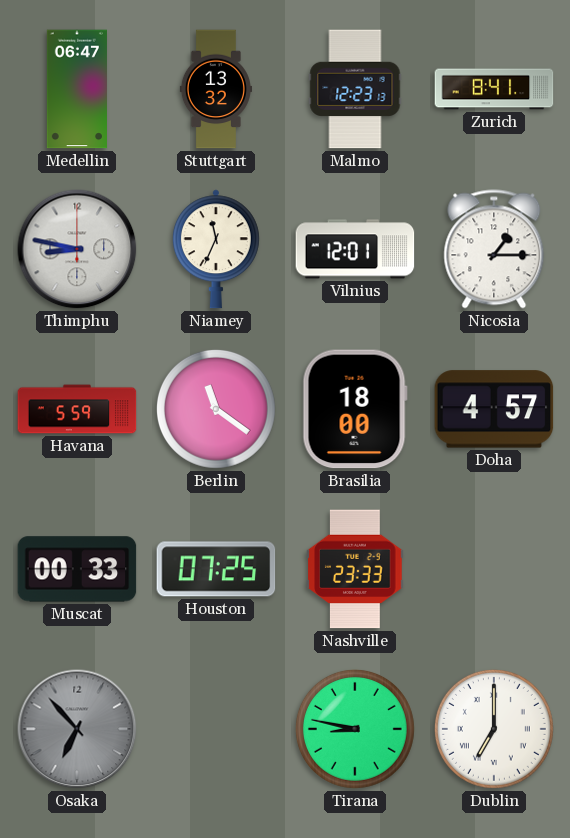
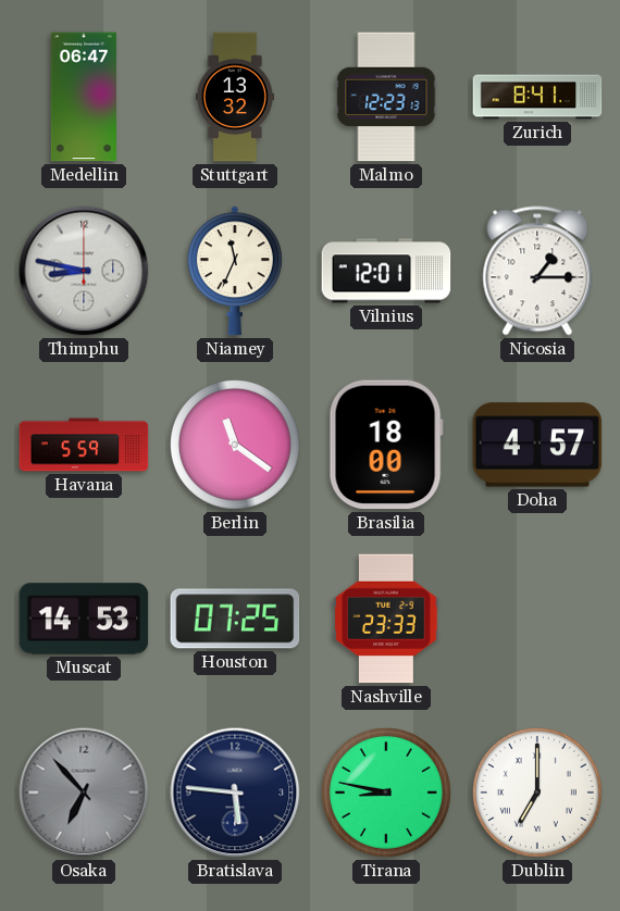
Muscat: 00:33 -> 14:53
Bratislava: none -> 5:46
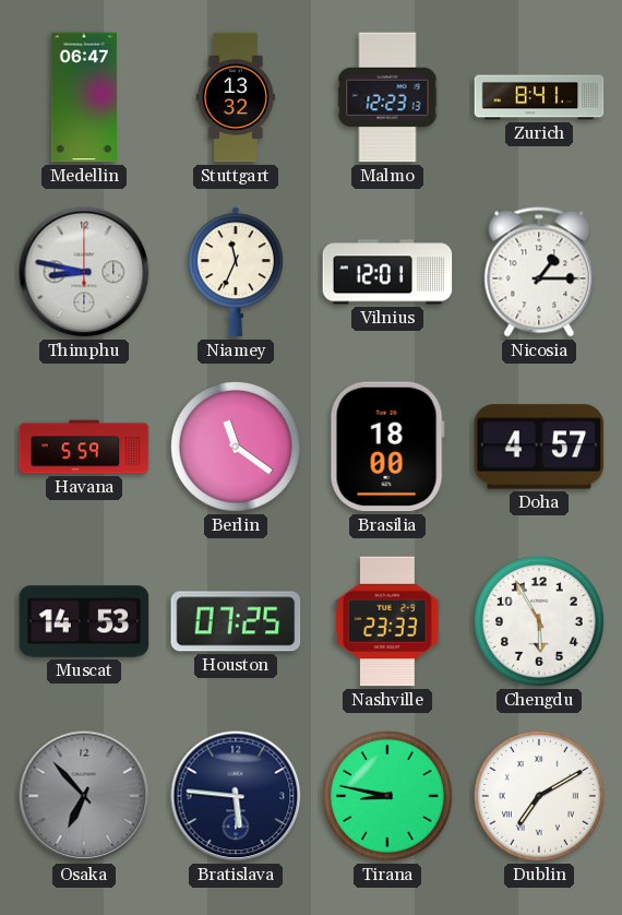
Chengdu: none -> 5:55
Dublin: 7:00 -> 7:10
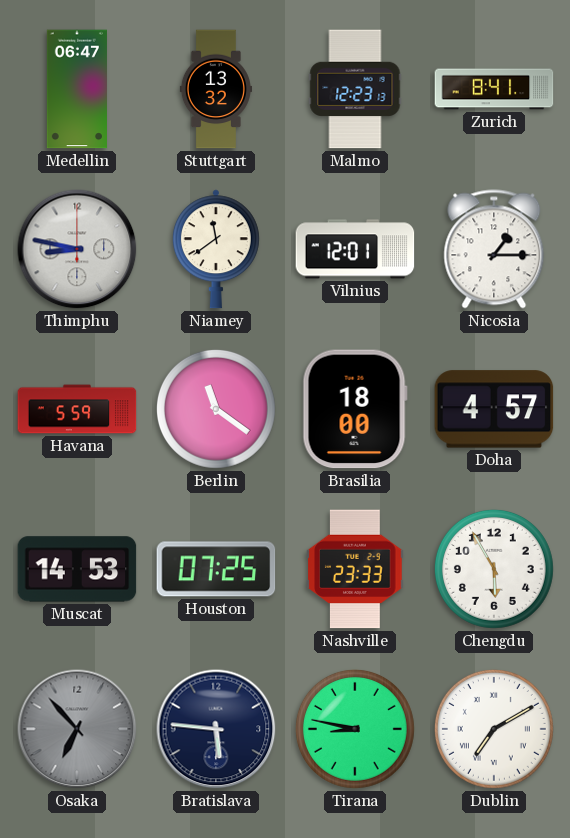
Niamey: 11:34 -> 11:39
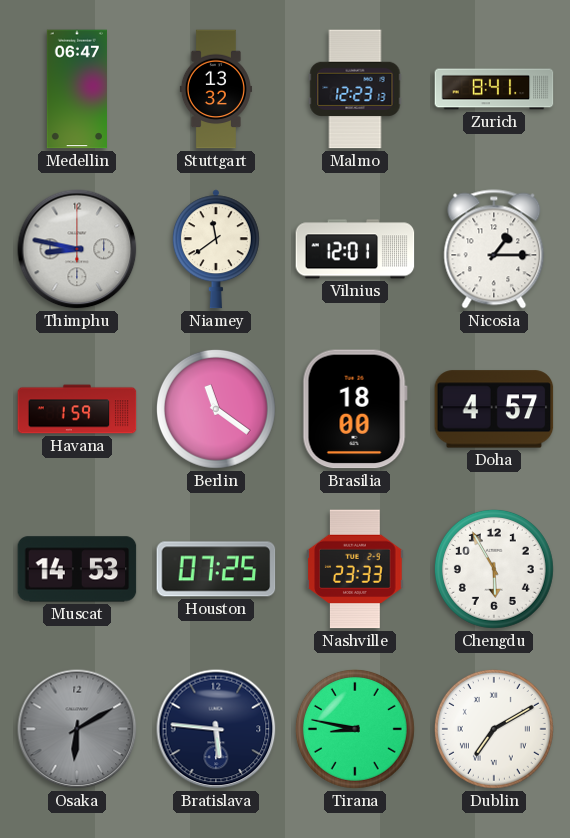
Havana: 5:59 -> 1:59
Osaka: 6:53 -> 6:10
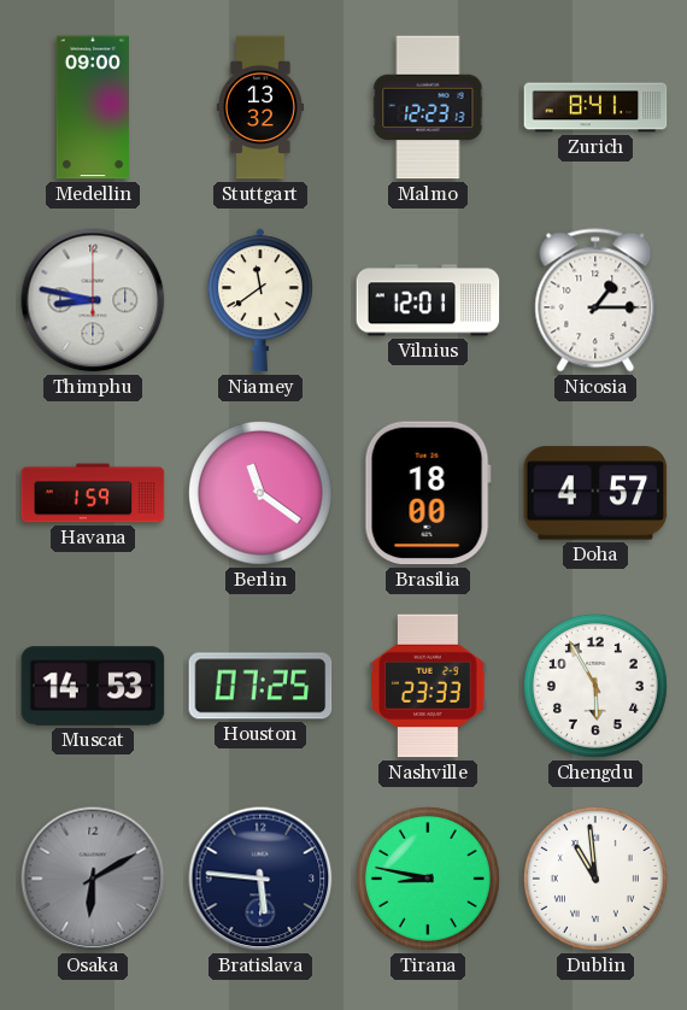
Medellin: 06:47 -> 09:00
Dublin: 7:10 -> 10:59
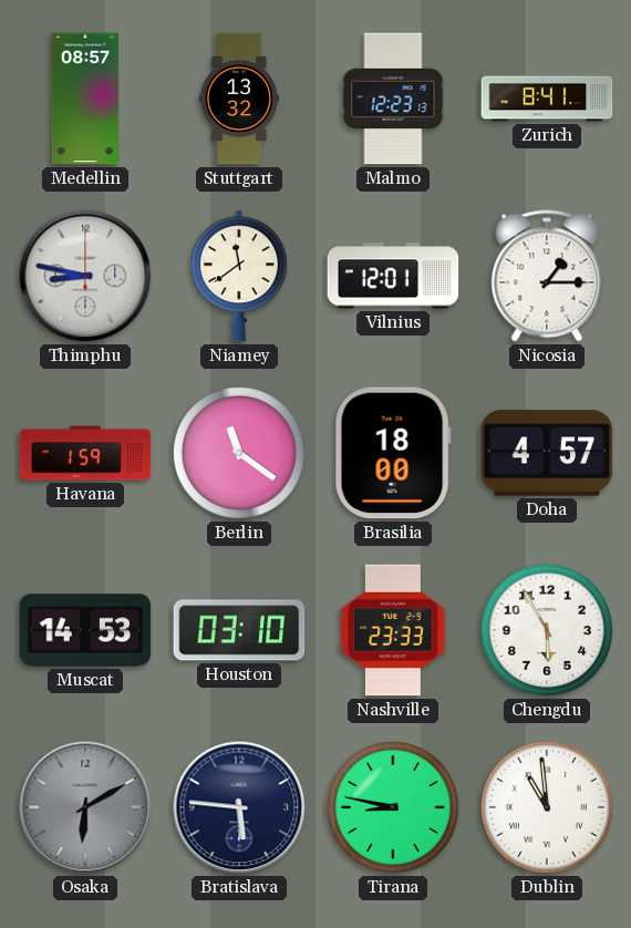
Medellin: 09:00 -> 08:57
Houston: 07:25 -> 03:10
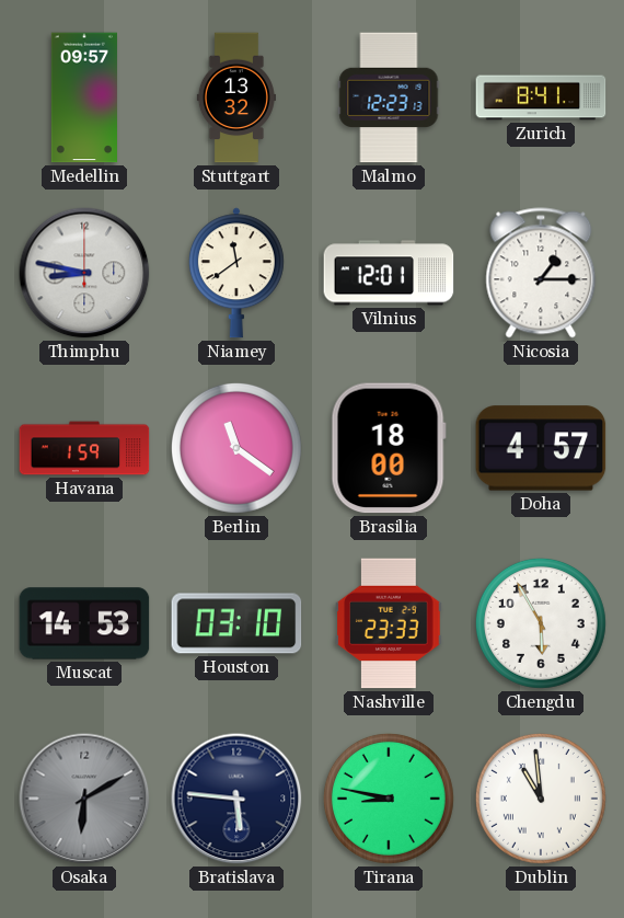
Medellin: 08:57 -> 09:57
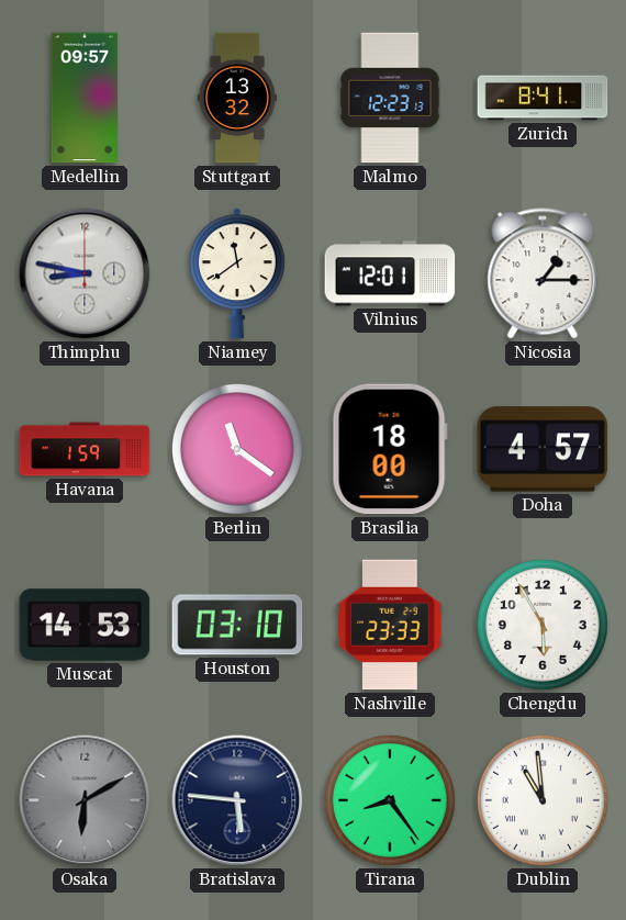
Tirana: 8:47 -> 8:24
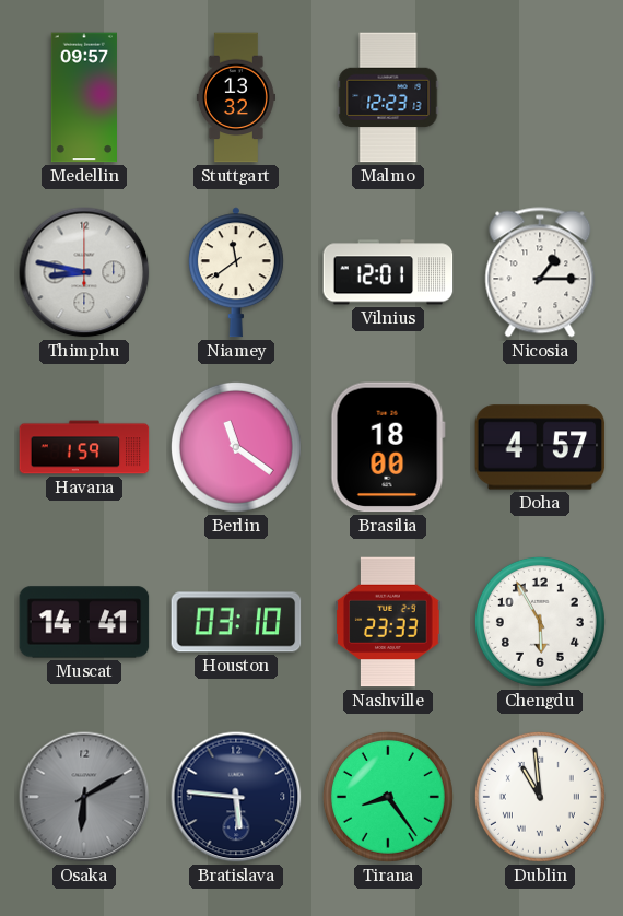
Zurich: 8:41 -> none
Muscat: 14:53 -> 14:41
